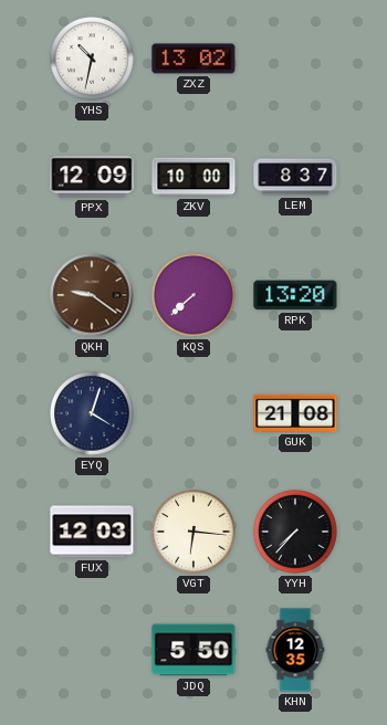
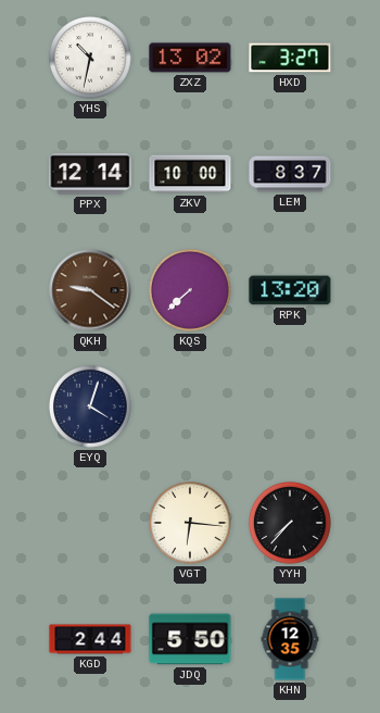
HXD: none -> 3:27
PPX: 12:09 -> 12:14
GUK: 21:08 -> none
FUX: 12:03 -> none
KGD: none -> 2:44
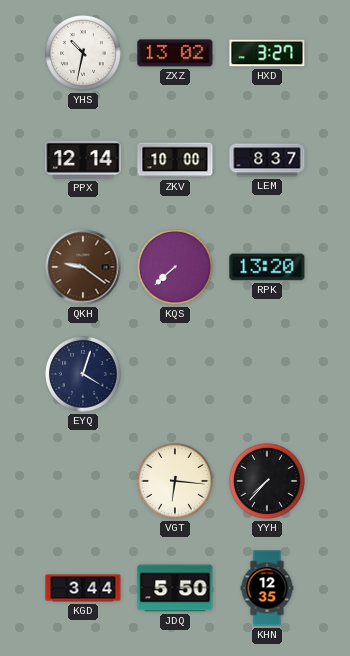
KGD: 2:44 -> 3:44
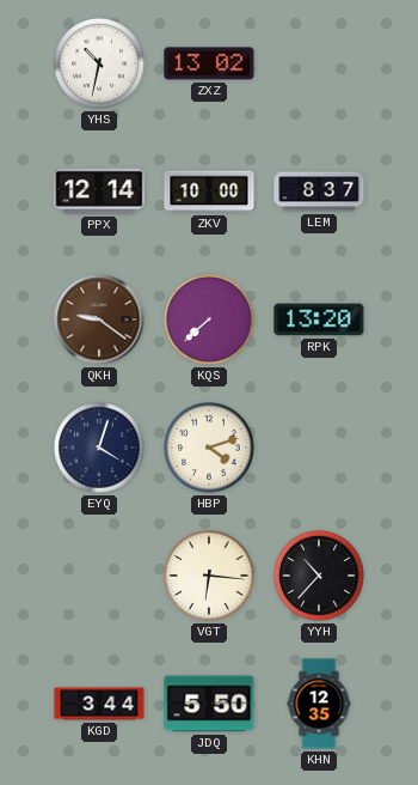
HXD: 3:27 -> none
HBP: none -> 4:12
YYH: 7:37 -> 10:37
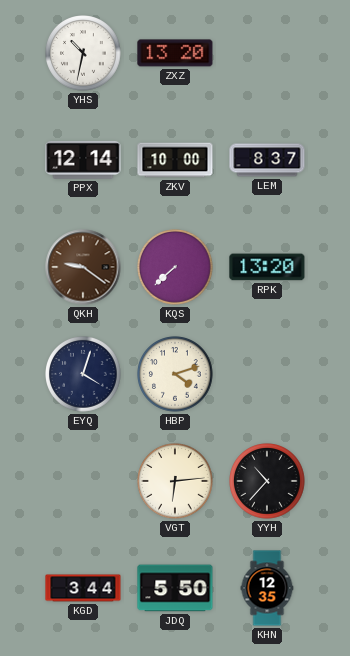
ZXZ: 13:02 -> 13:20
VGT: 6:16 -> 6:14
